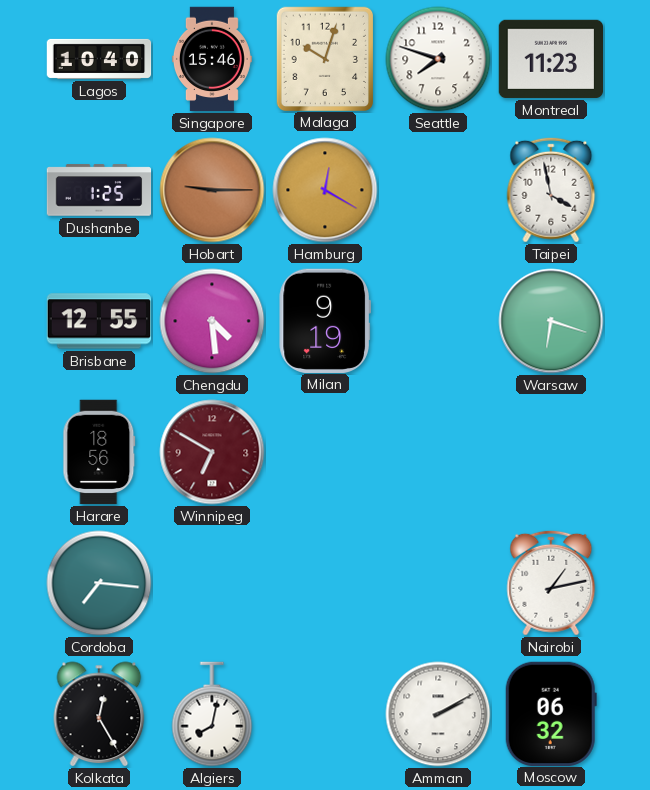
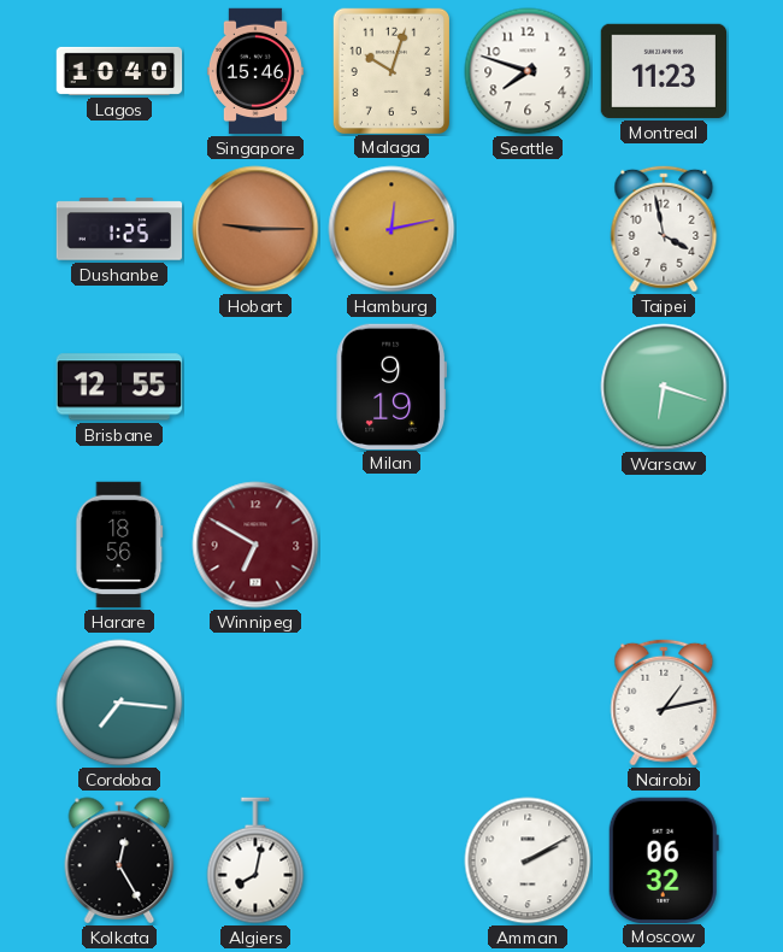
Hamburg: 12:20 -> 12:13
Chengdu: 4:29 -> none
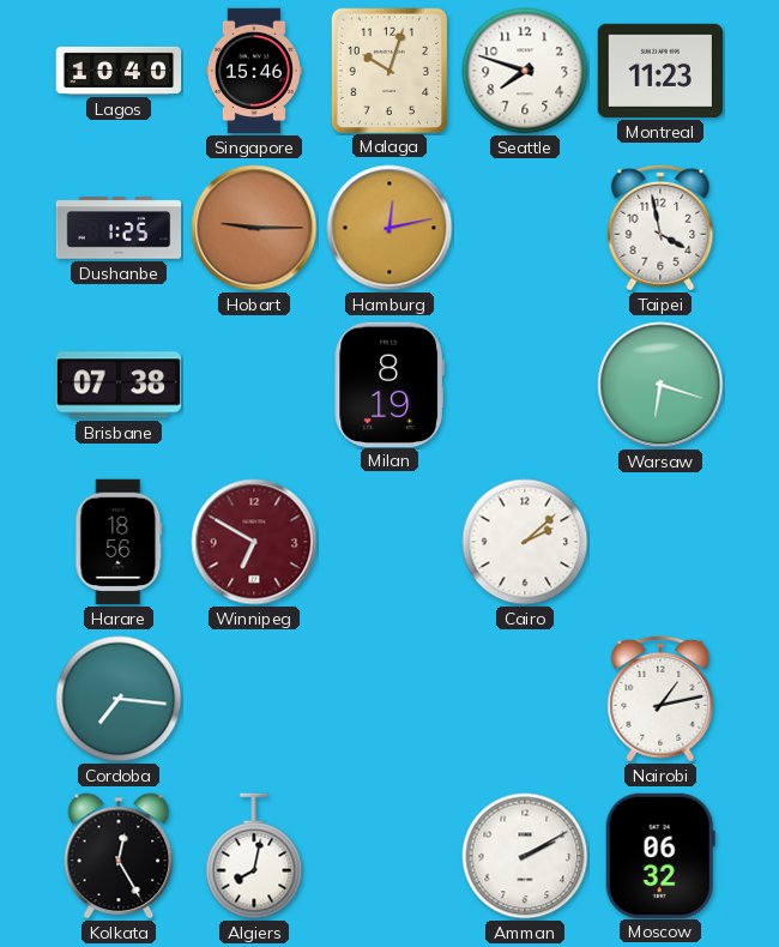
Brisbane: 12:55 -> 07:38
Milan: 9:19 -> 8:19
Cairo: none -> 2:08
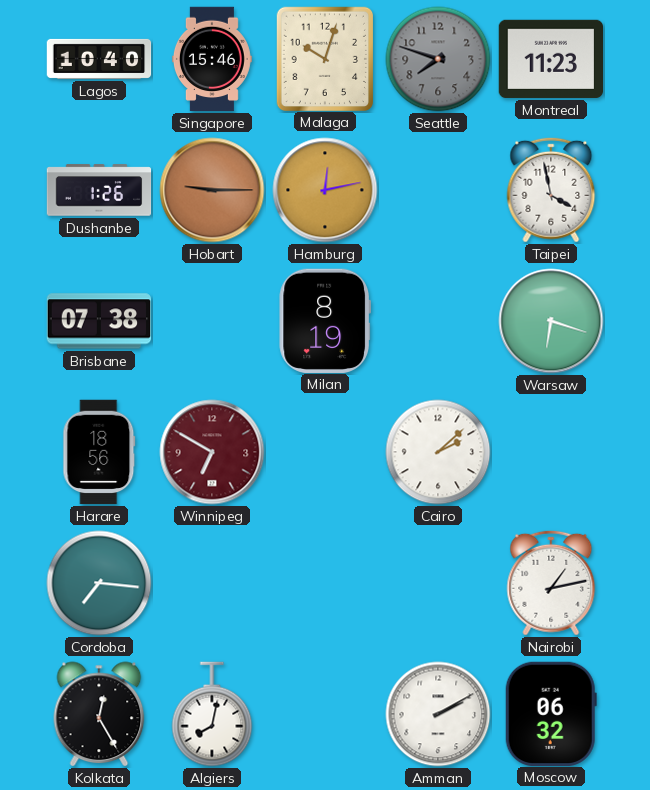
Seattle dial: white -> grey
Dushanbe: 1:25 -> 1:26
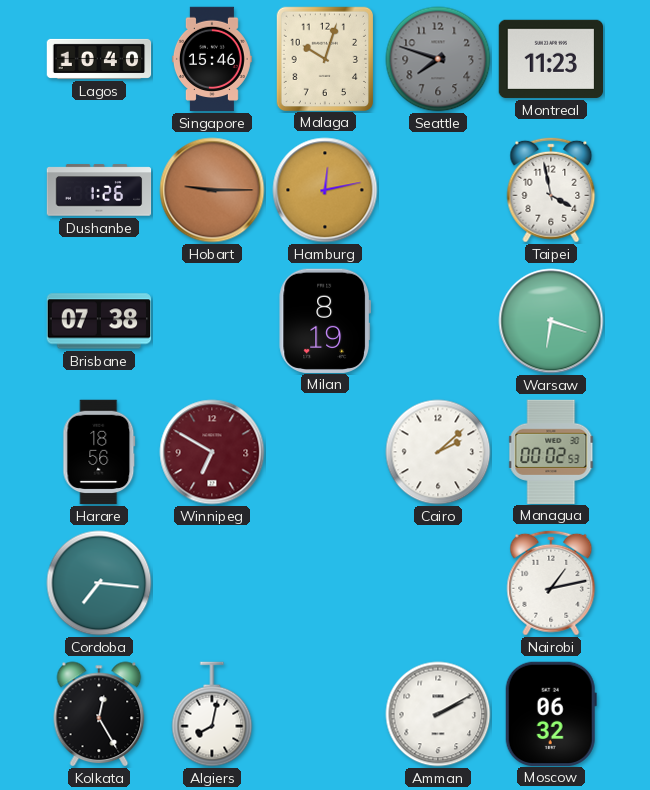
Managua: none -> 00:02
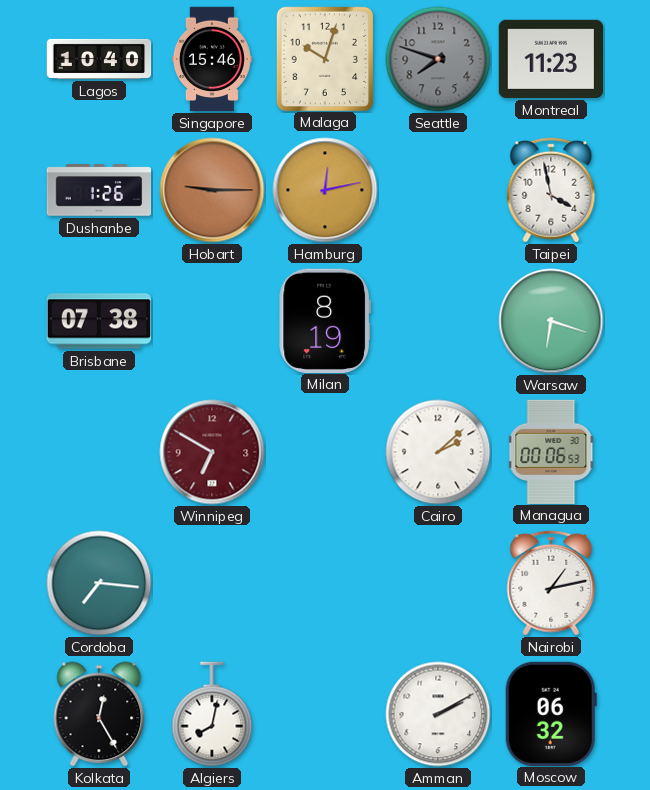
Harare: 18:56 -> none
Managua: 00:02 -> 00:06
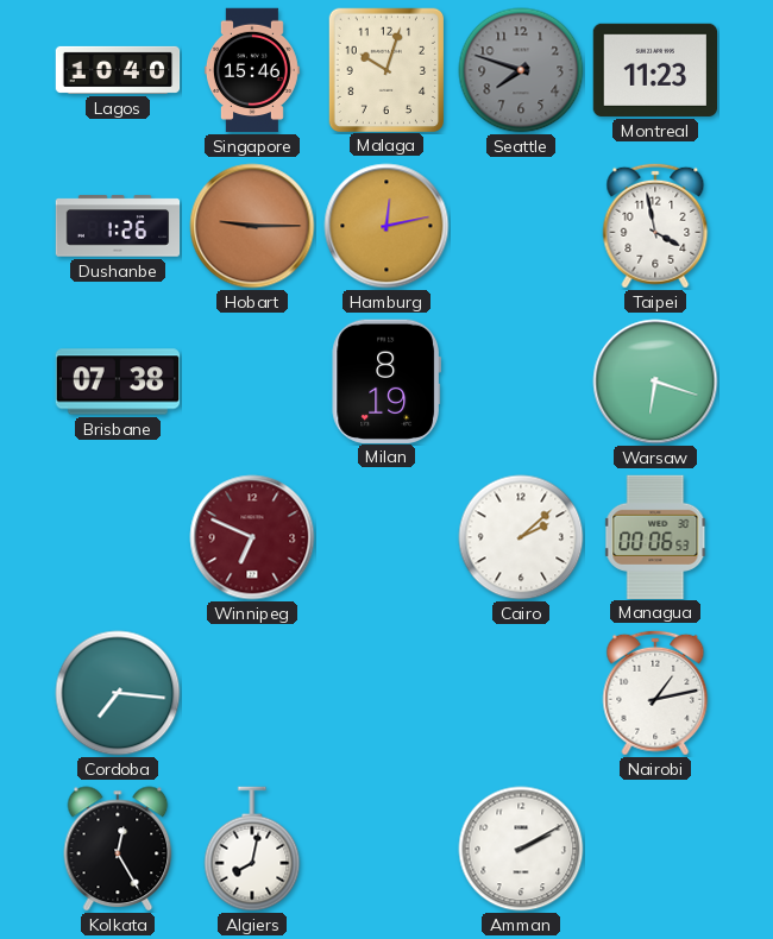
Winnipeg: 6:50 -> 6:49
Moscow: 06:32 -> none
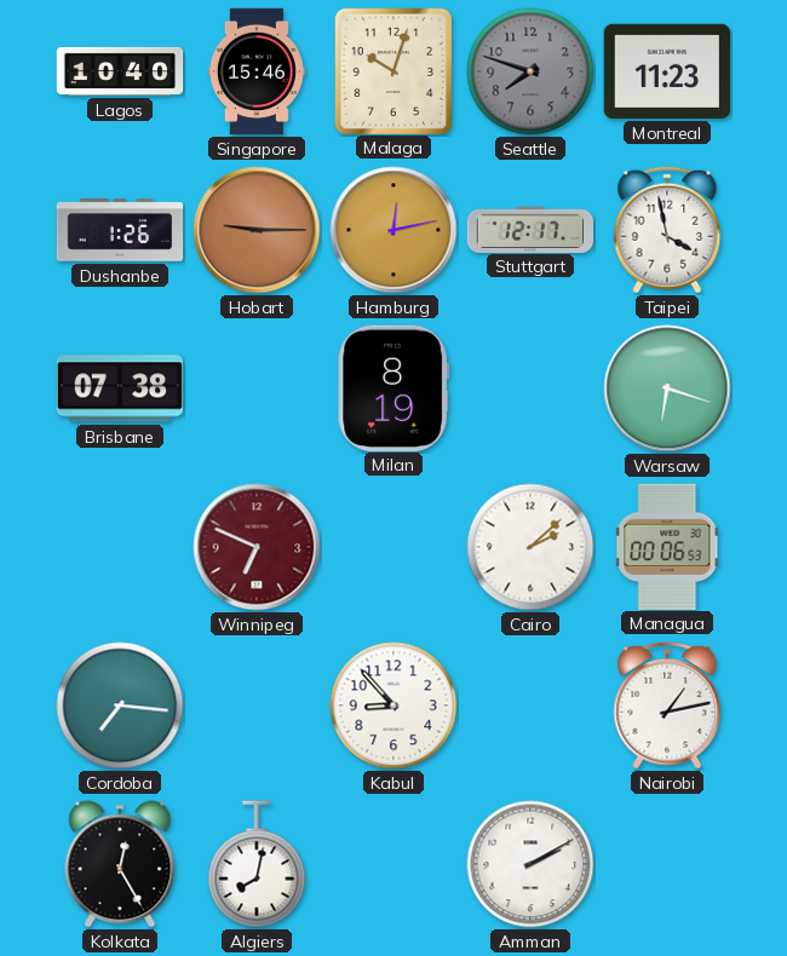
Stuttgart: none -> 12:17
Kabul: none -> 8:53
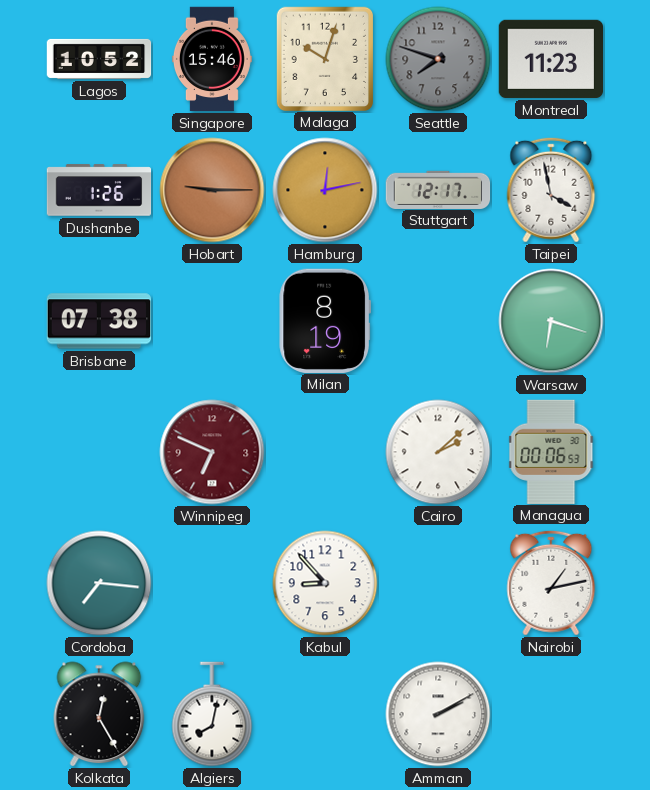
Lagos: 10:40 -> 10:52
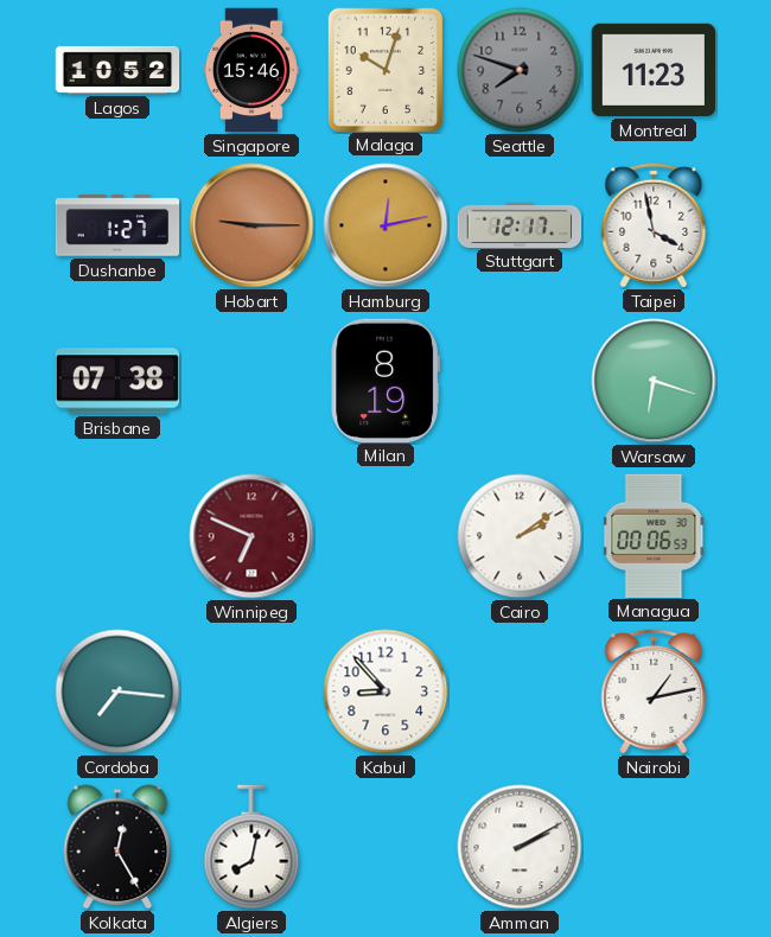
Dushanbe: 1:26 -> 1:27
Cairo: 2:08 -> 2:09
